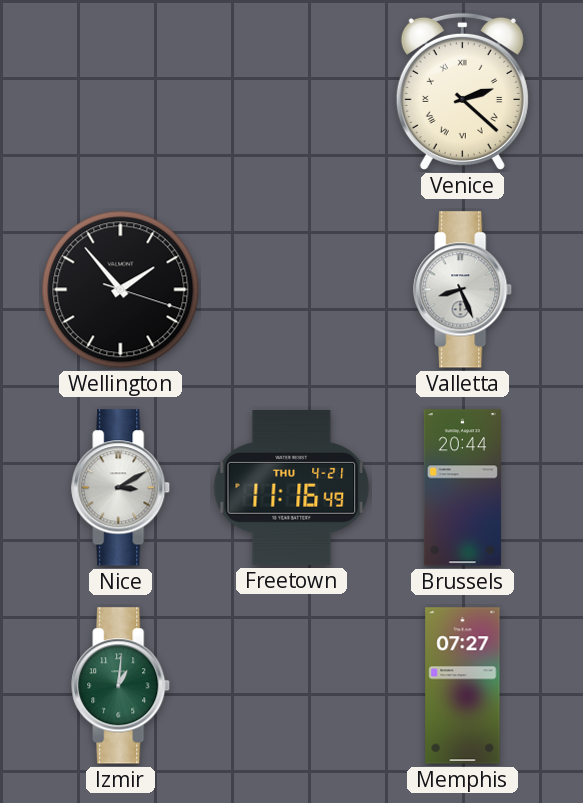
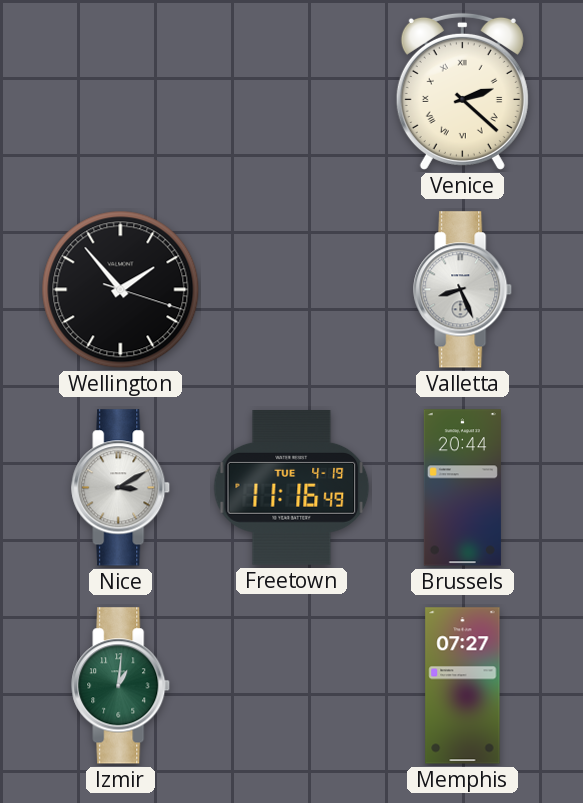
Freetown date: THU 4-21 -> TUE 4-19
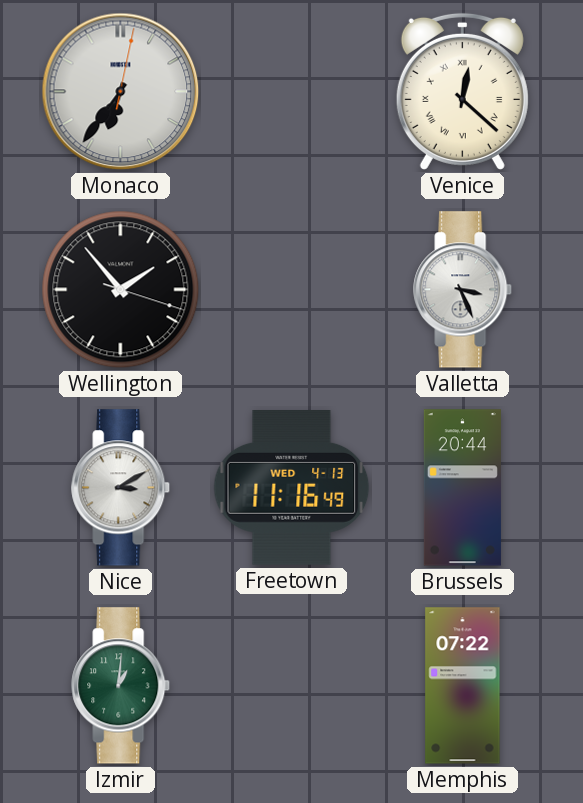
Monaco: none -> 6:36
Venice: 2:22 -> 12:22
Valletta: 8:26 -> 3:26
Freetown date: TUE 4-19 -> WED 4-13
Memphis: 07:27 -> 07:22
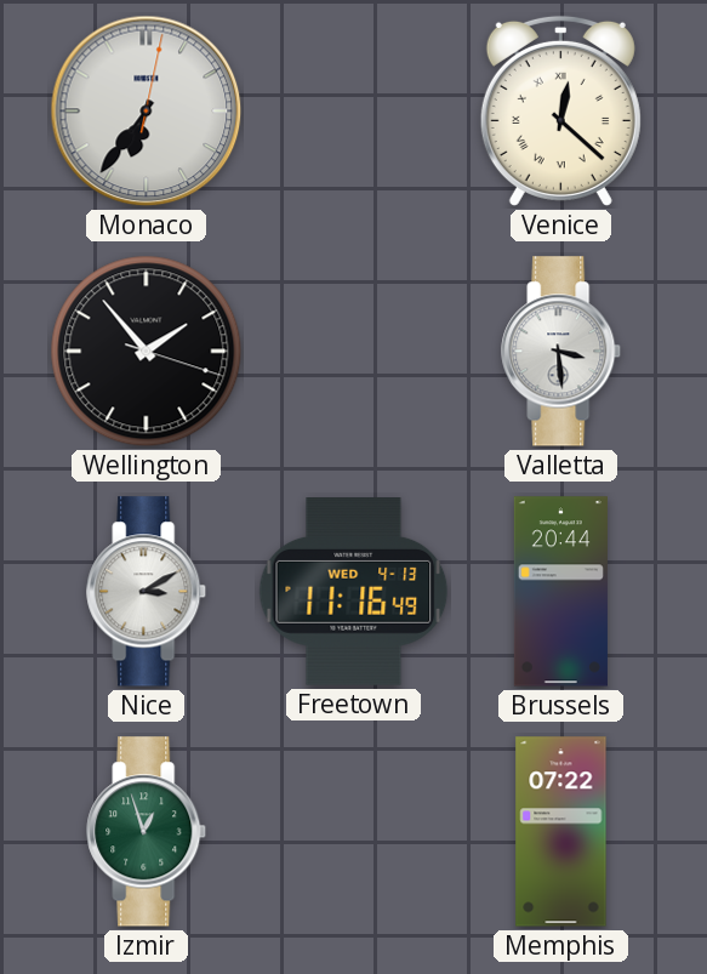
Valletta: 3:26 -> 3:29
Izmir: 1:01 -> 12:57
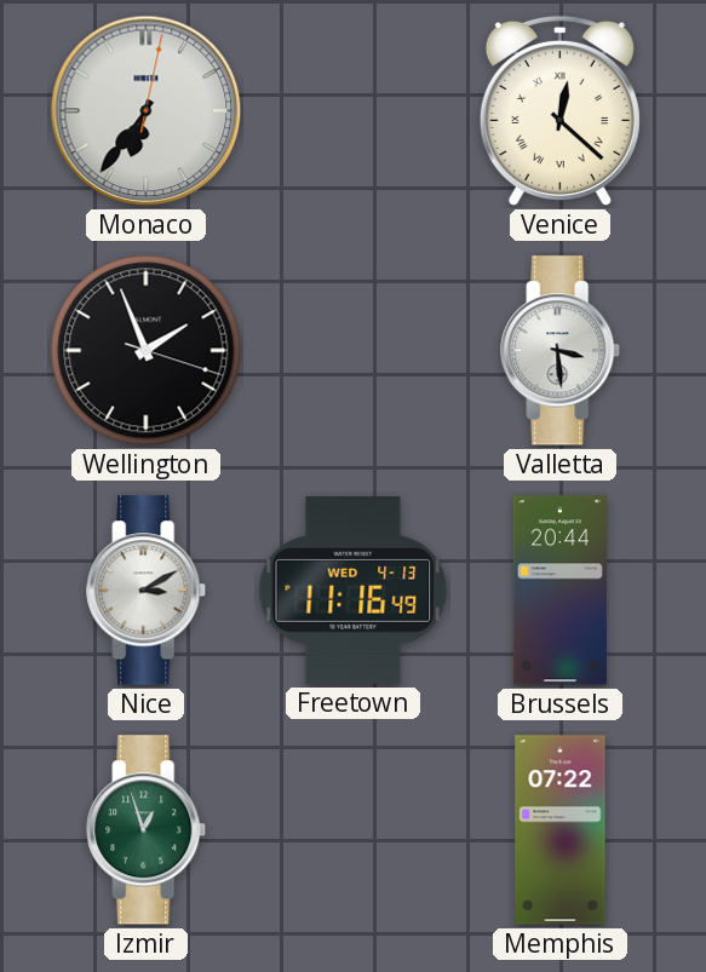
Wellington: 1:53 -> 1:56
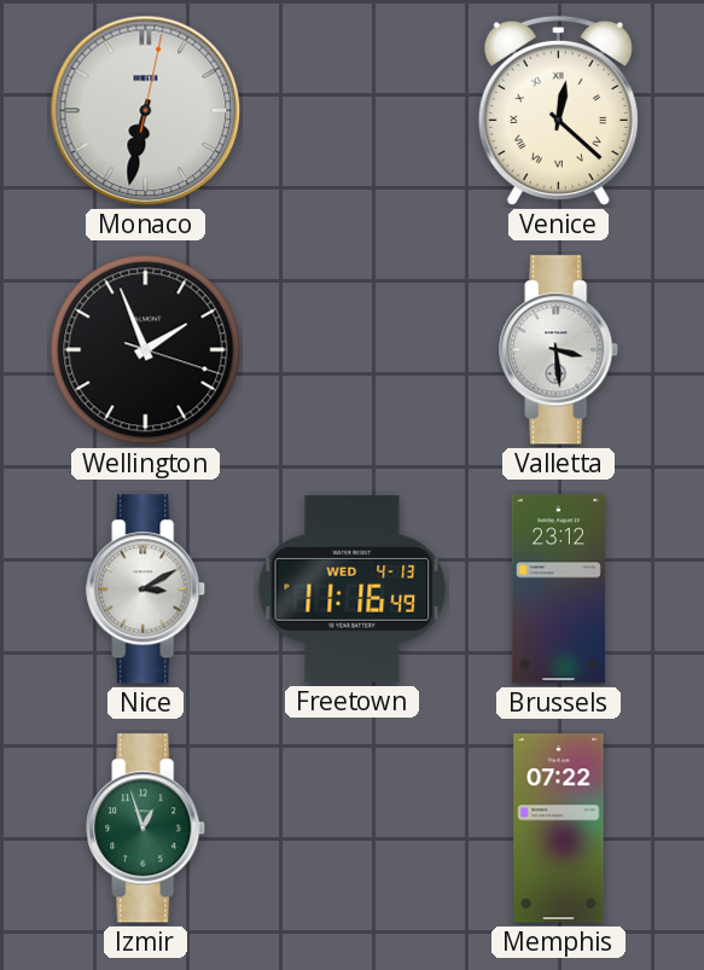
Monaco: 6:36 -> 6:32
Brussels: 20:44 -> 23:12
